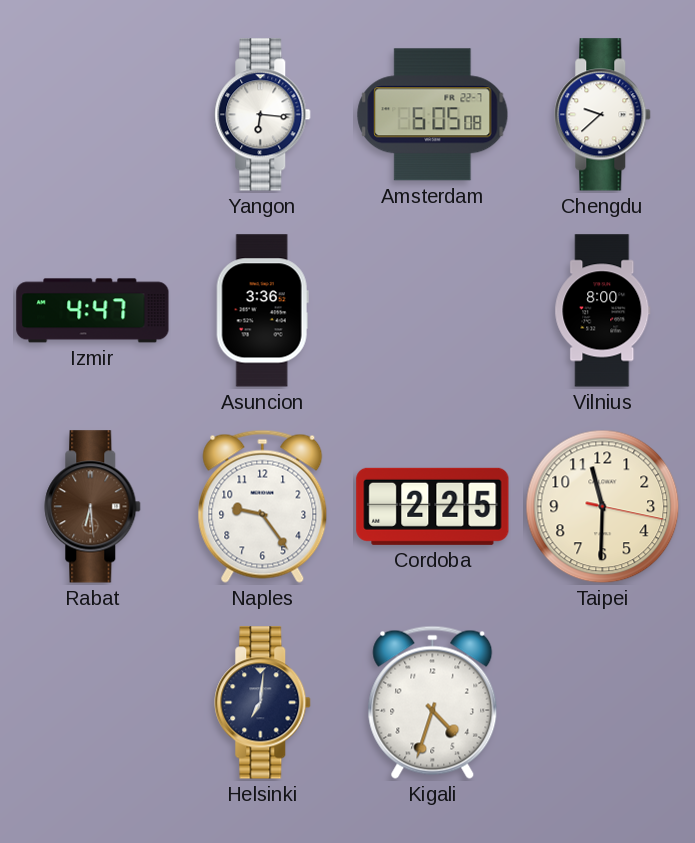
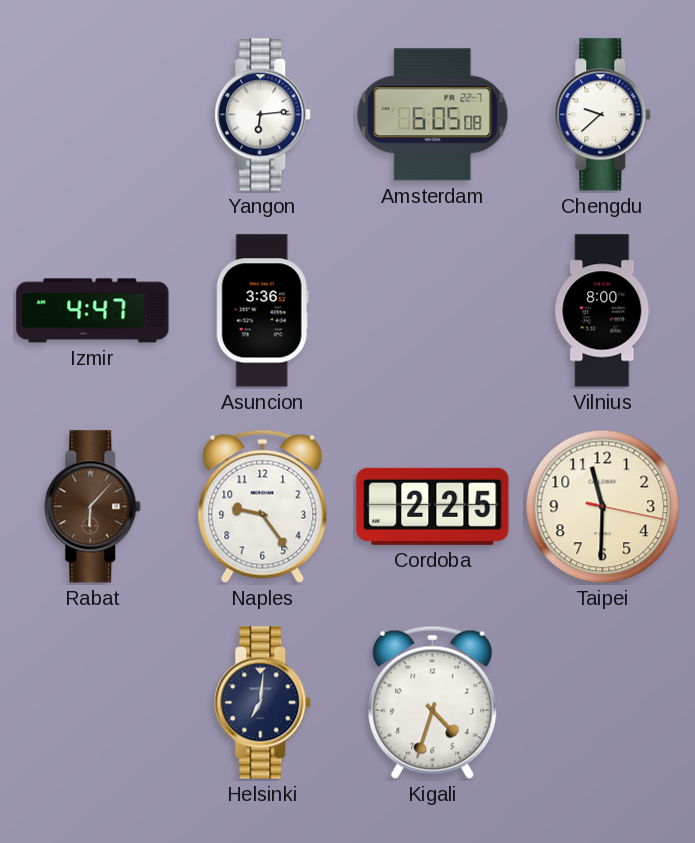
Yangon: 6:16 -> 6:14
Rabat: 6:29 -> 6:07
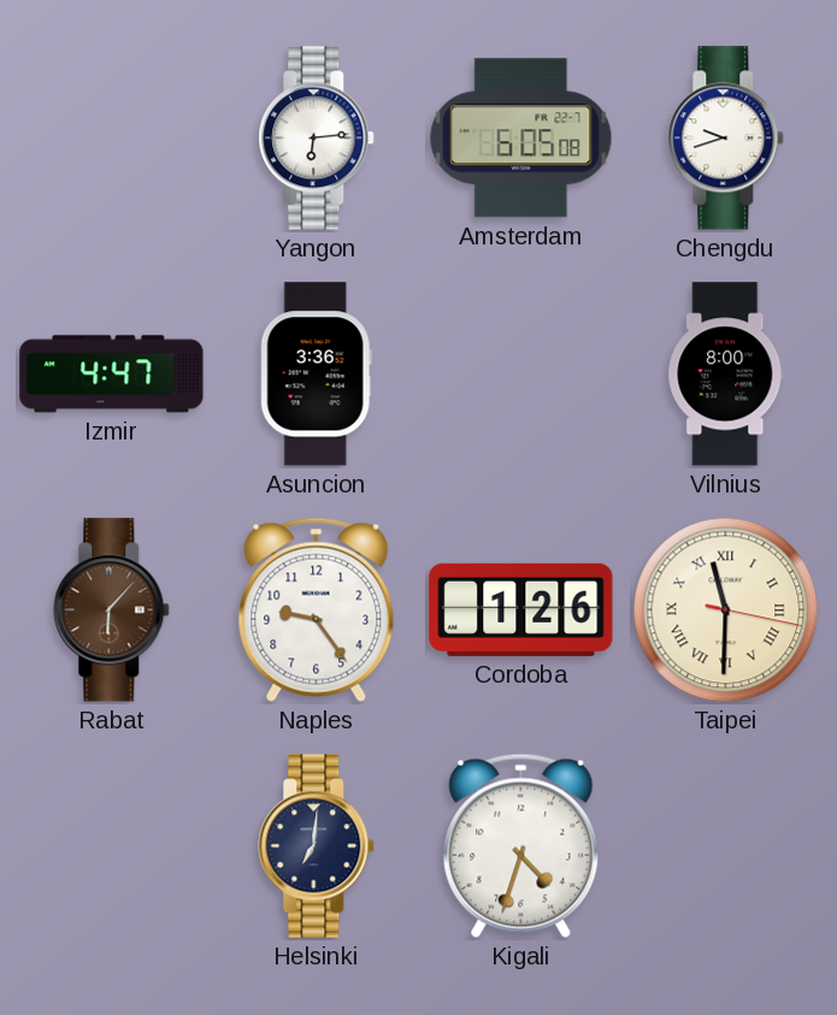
Chengdu: 9:38 -> 9:42
Cordoba: 2:25 -> 1:26
Taipei numerals: Arabic -> Roman
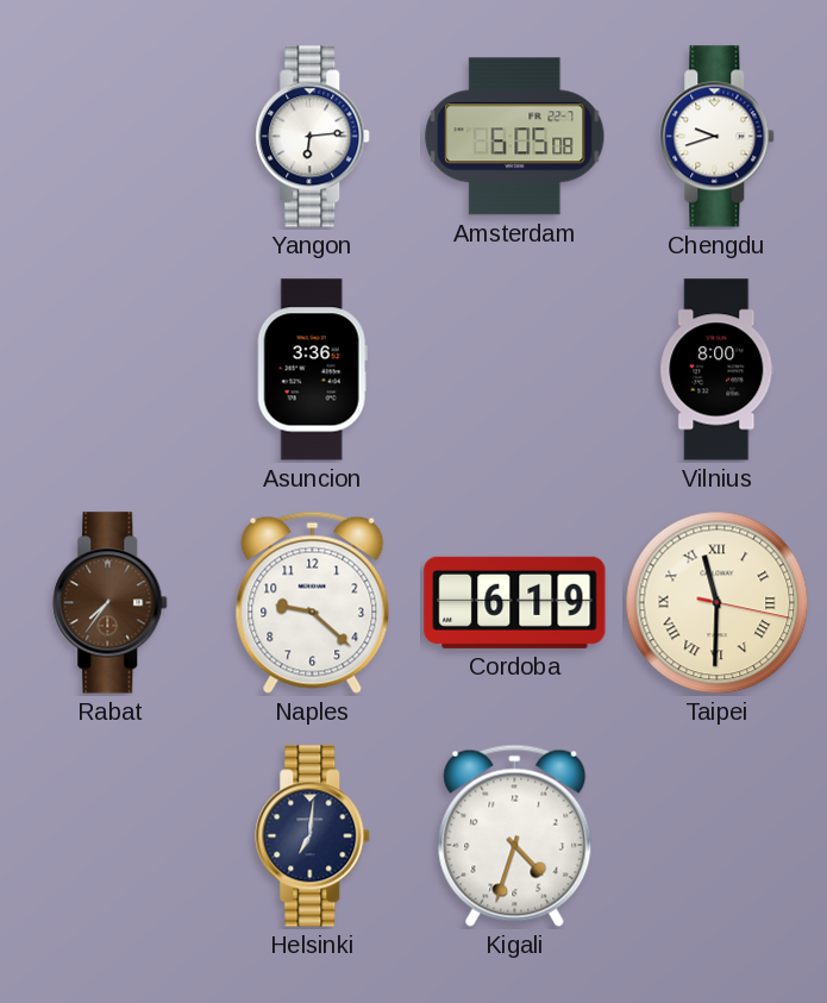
Izmir: 4:47 -> none
Rabat: 6:07 -> 7:36
Naples: 9:24 -> 9:22
Cordoba: 1:26 -> 6:19
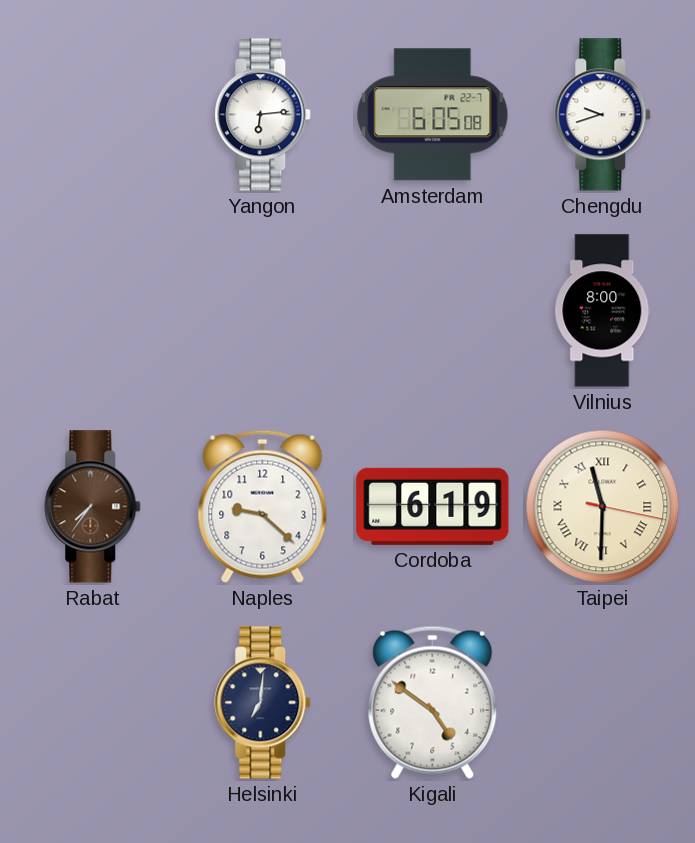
Asuncion: 3:36 -> none
Kigali: 4:33 -> 4:51
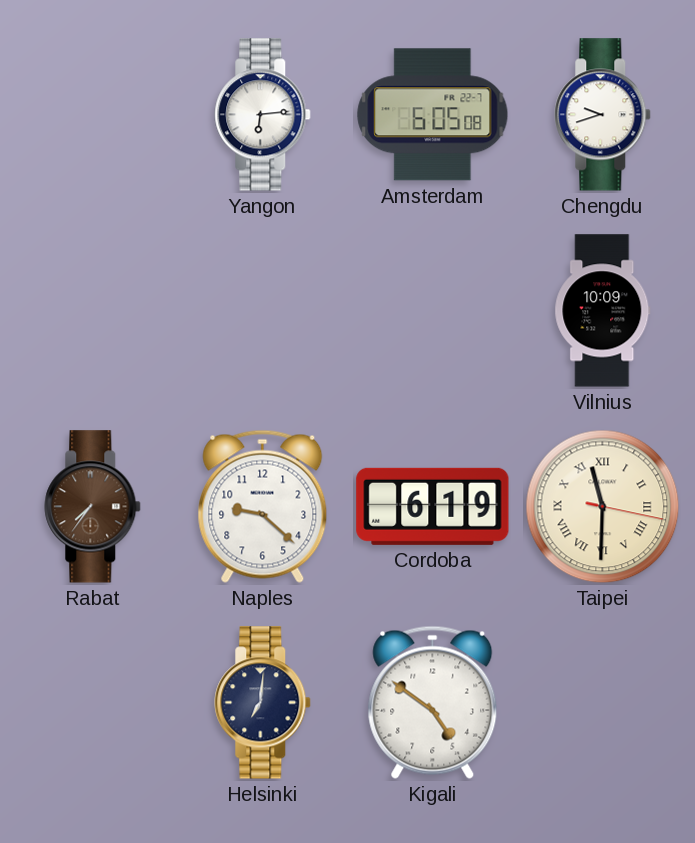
Vilnius: 8:00 -> 10:09
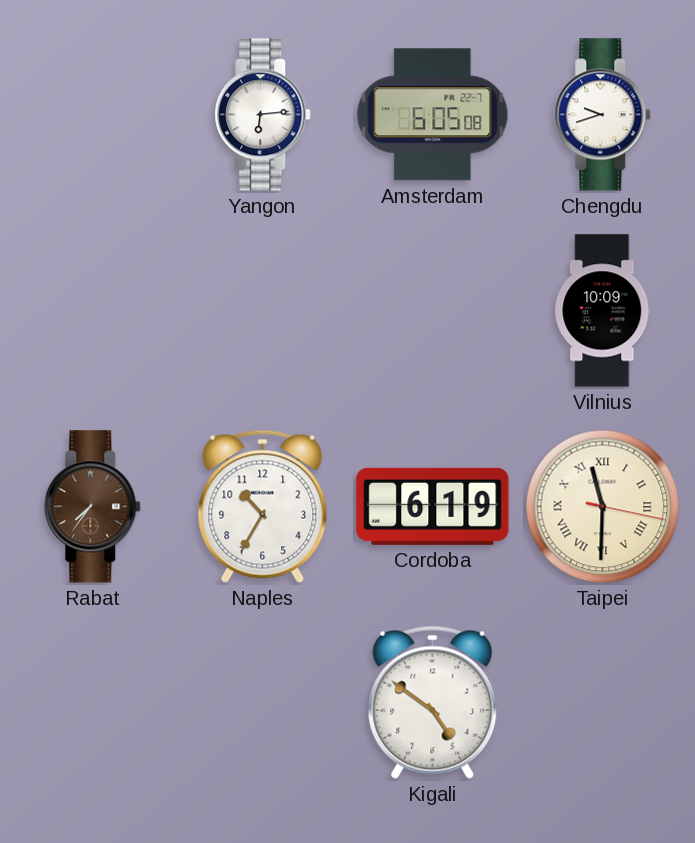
Naples: 9:22 -> 10:35
Helsinki: 7:01 -> none
